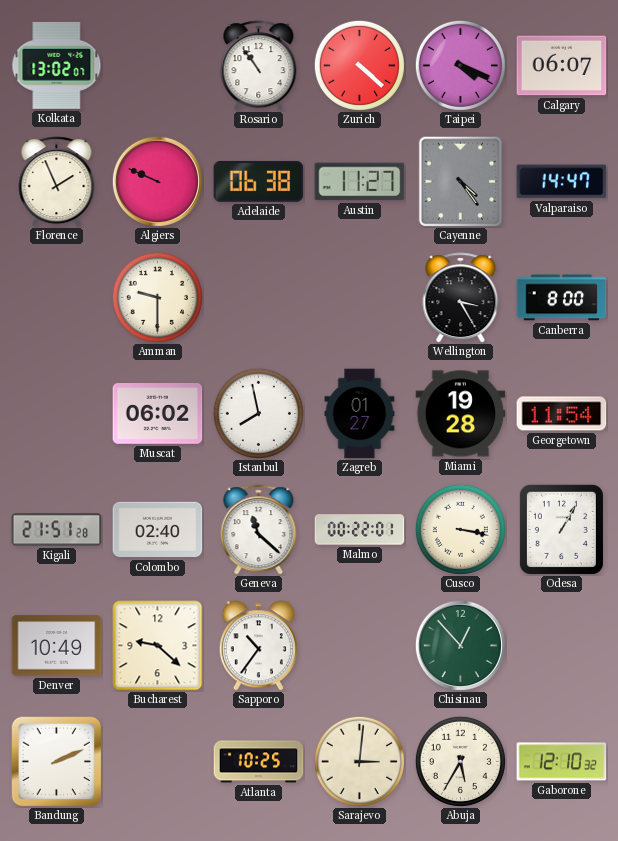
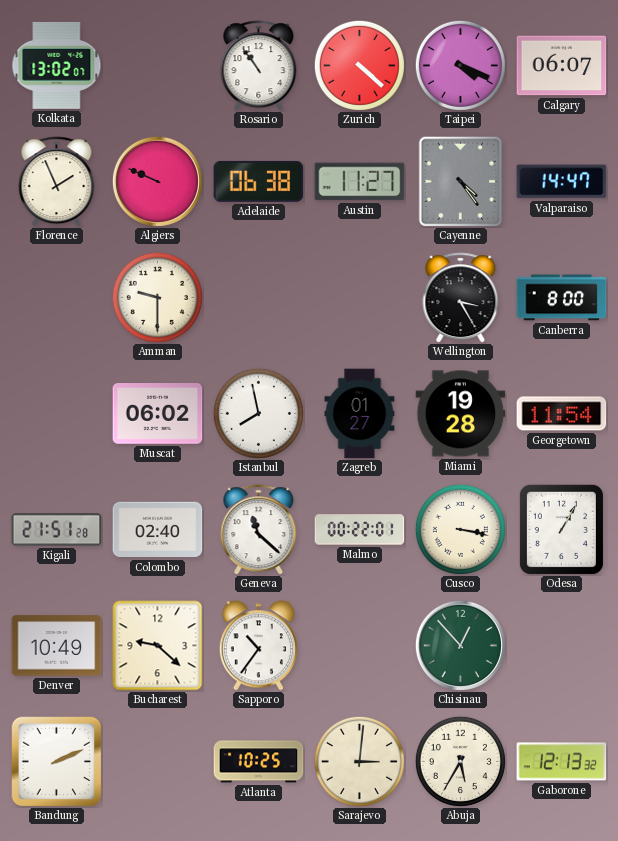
Gaborone: 12:10 -> 12:13
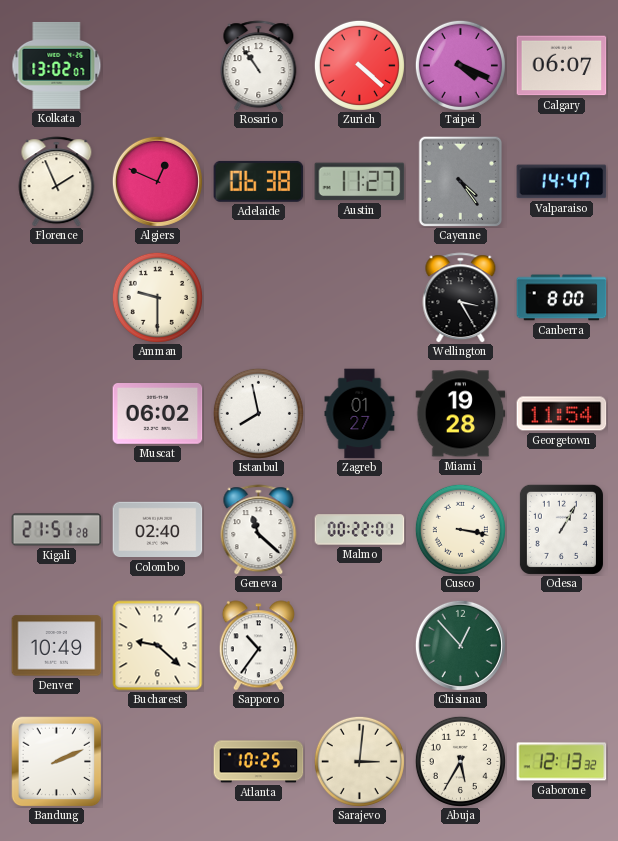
Algiers: 9:49 -> 12:49
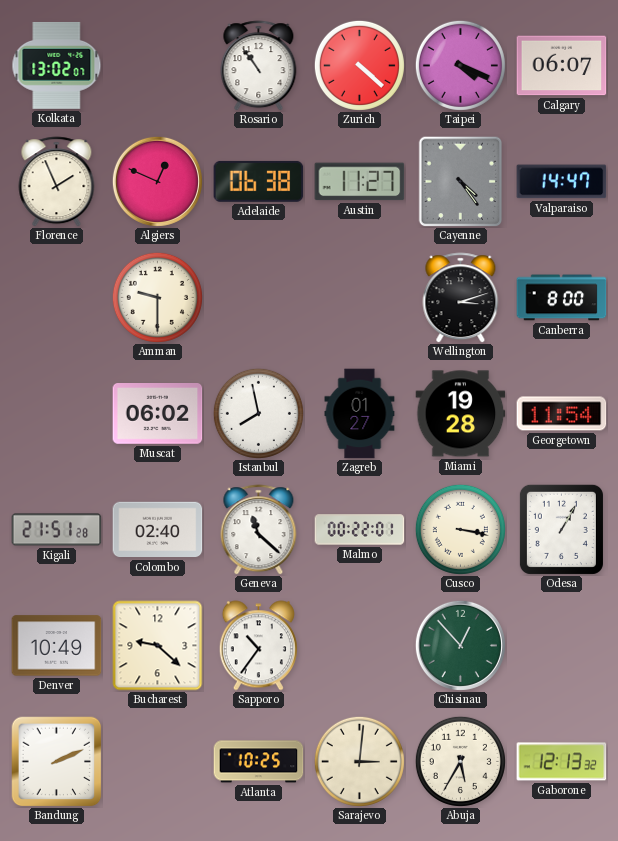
Wellington: 3:25 -> 3:12
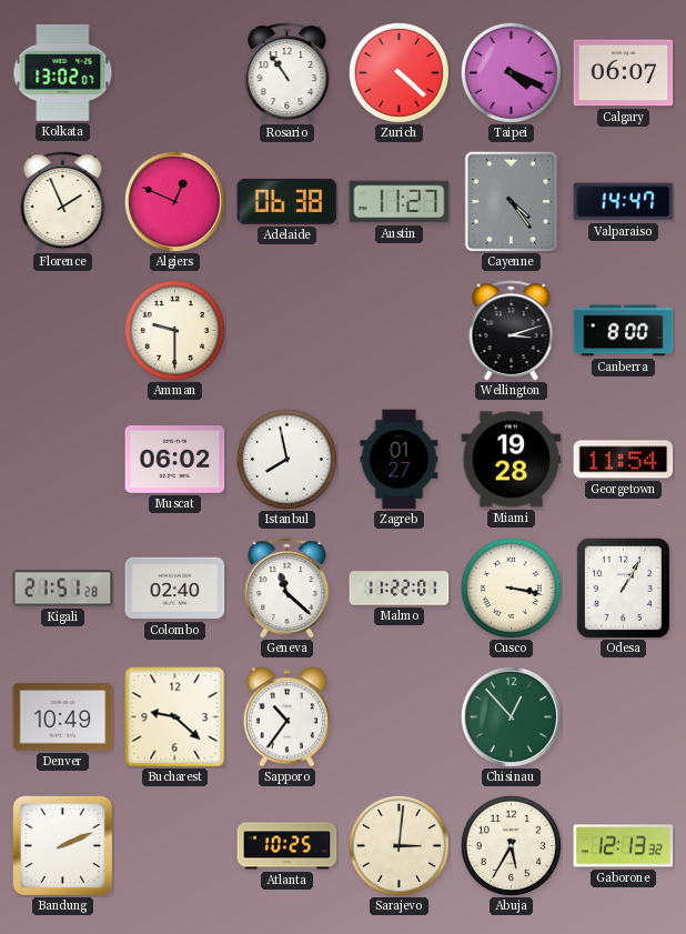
Malmo: 00:22 -> 11:22
